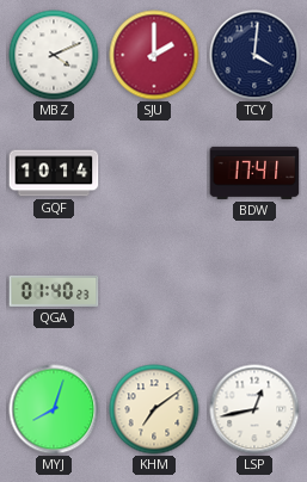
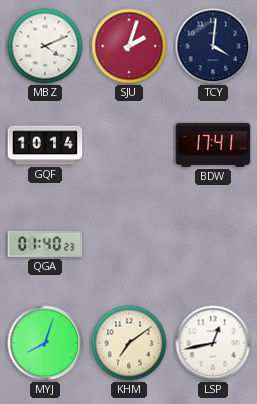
SJU: 2:00 -> 2:03
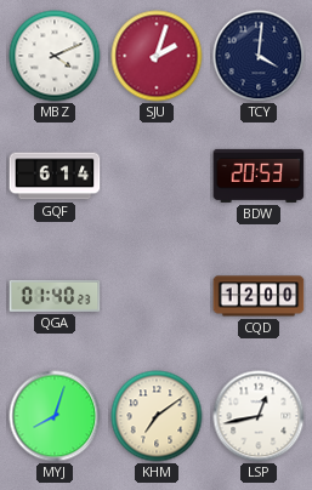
GQF: 10:14 -> 6:14
BDW: 17:41 -> 20:53
CQD: none -> 12:00
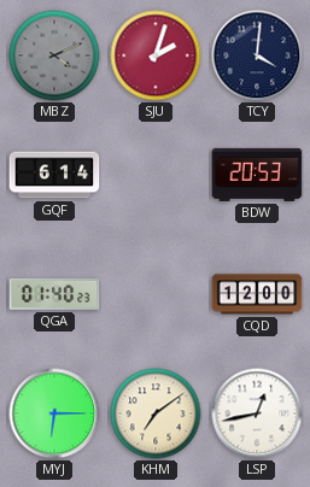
MBZ dial: white -> grey
MYJ: 8:03 -> 6:15
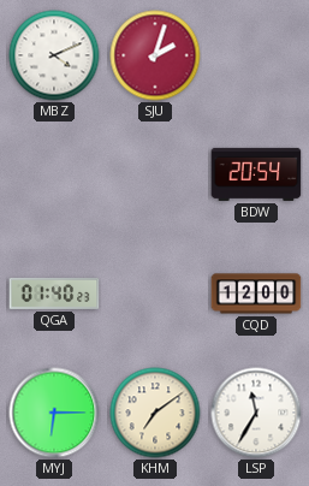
MBZ dial: grey -> white
TCY: 4:01 -> none
GQF: 6:14 -> none
BDW: 20:53 -> 20:54
LSP: 12:43 -> 11:35
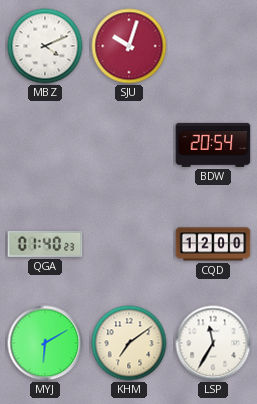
SJU: 2:03 -> 10:03
MYJ: 6:15 -> 6:10
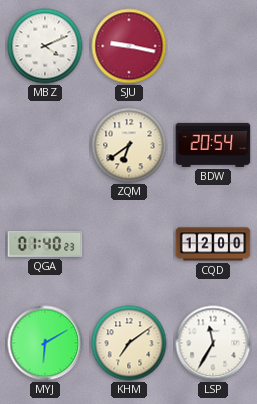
SJU: 10:03 -> 9:17
ZQM: none -> 6:39
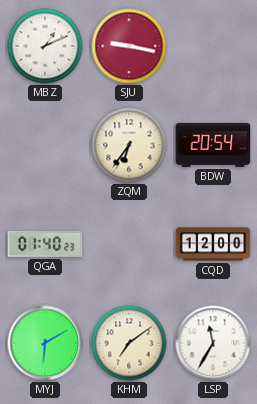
MBZ: 4:11 -> 1:11
ZQM: 6:39 -> 6:36
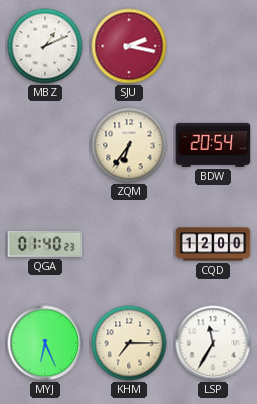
SJU: 9:17 -> 2:17
MYJ: 6:10 -> 6:26
KHM: 7:09 -> 7:15
